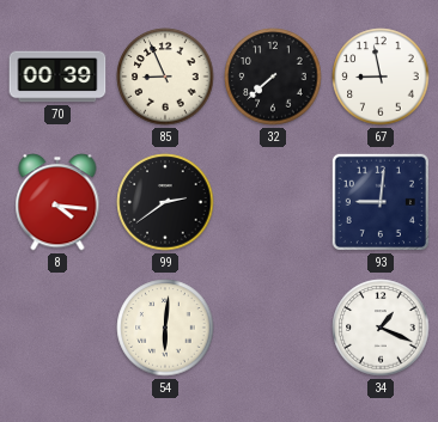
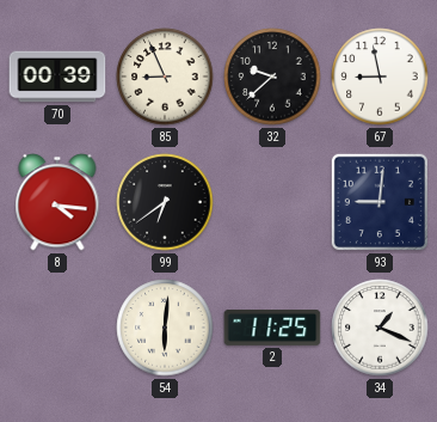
32: 7:38 -> 9:38
99: 2:39 -> 6:39
2: none -> 11:25
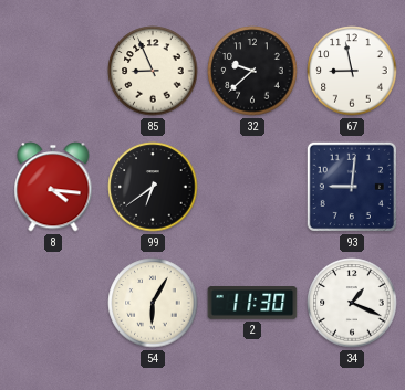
70: 00:39 -> none
54: 6:01 -> 6:05
2: 11:25 -> 11:30
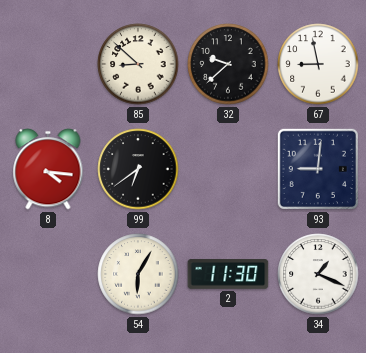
85: 8:56 -> 8:52
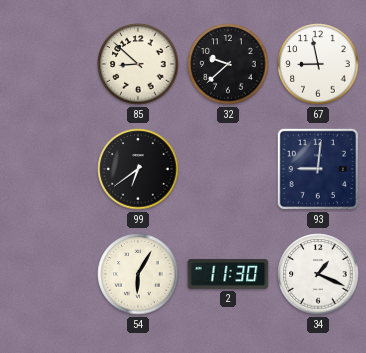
8: 4:16 -> none
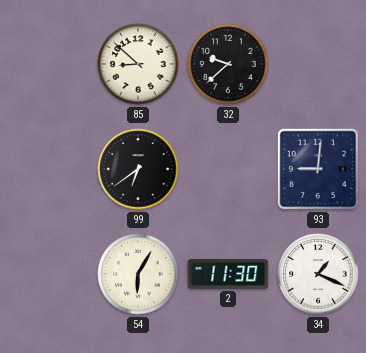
67: 8:58 -> none
